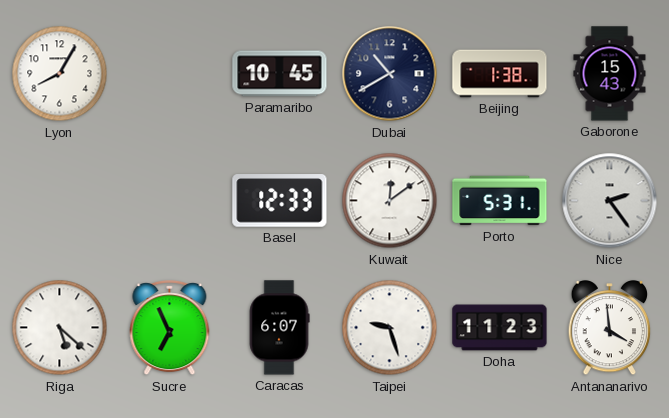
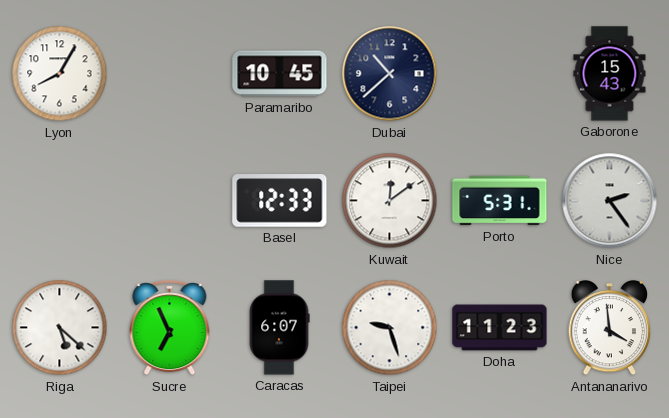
Dubai: 10:40 -> 10:38
Beijing: 1:38 -> none
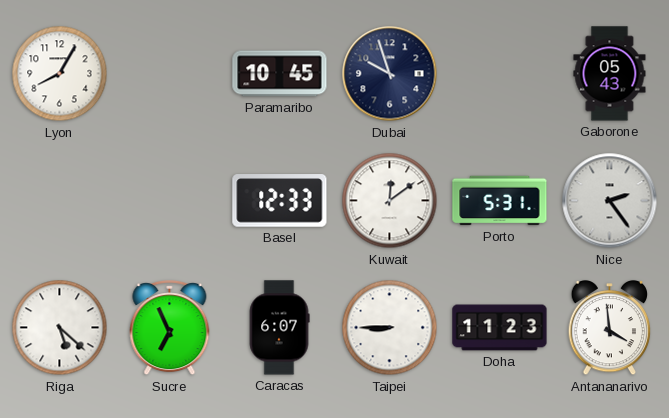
Dubai: 10:38 -> 9:57
Gaborone: 15:43 -> 05:43
Taipei: 9:27 -> 8:45
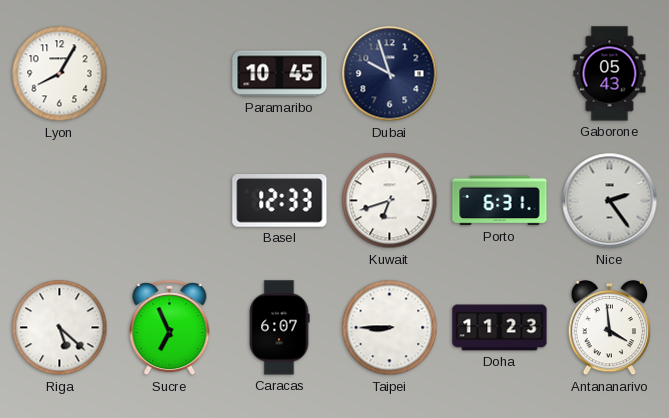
Kuwait: 12:09 -> 6:42
Porto: 5:31 -> 6:31
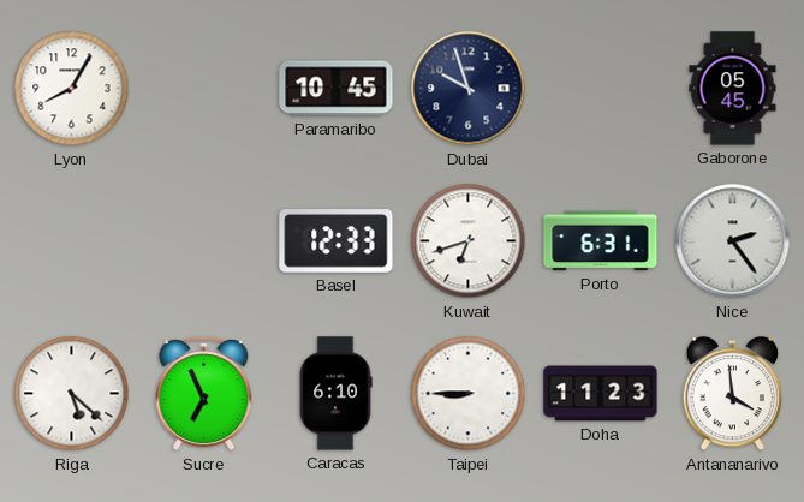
Gaborone: 05:43 -> 05:45
Caracas: 6:07 -> 6:10
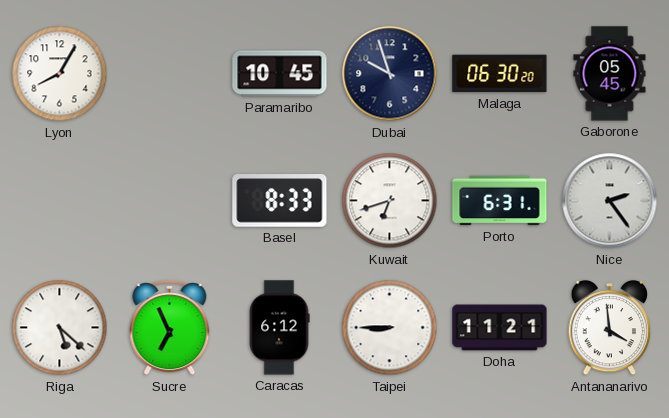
Malaga: none -> 06:30
Basel: 12:33 -> 8:33
Caracas: 6:10 -> 6:12
Doha: 11:23 -> 11:21
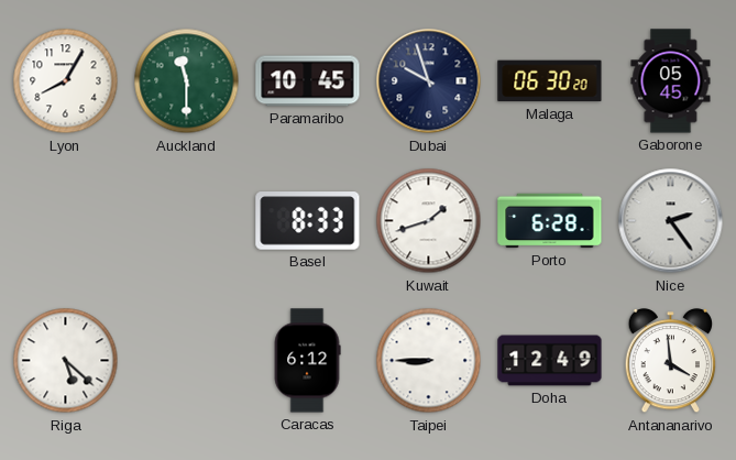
Auckland: none -> 11:30
Kuwait: 6:42 -> 1:42
Porto: 6:31 -> 6:28
Sucre: 6:56 -> none
Doha: 11:21 -> 12:49
